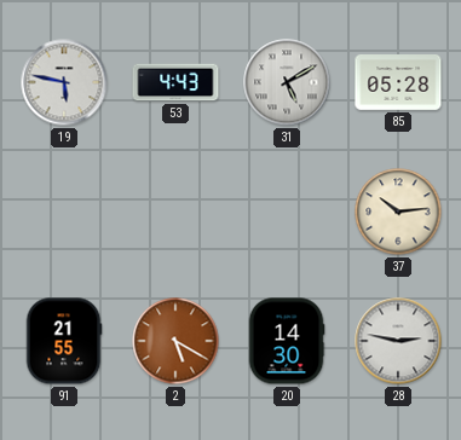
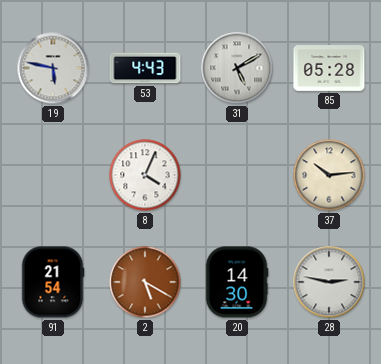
8: none -> 4:04
91: 21:55 -> 21:54
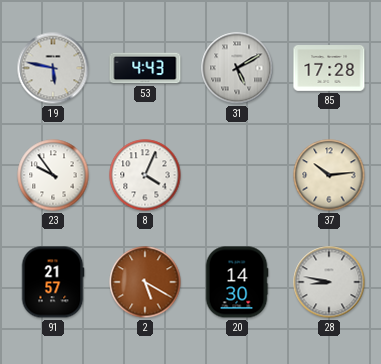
85: 05:28 -> 17:28
23: none -> 9:54
91: 21:54 -> 21:57
28: 2:47 -> 8:47
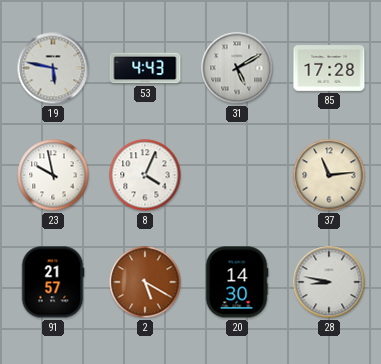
23: 9:54 -> 9:58
37: 10:14 -> 11:14
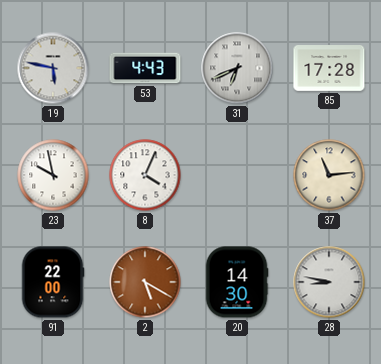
31: 5:10 -> 6:41
91: 21:57 -> 22:00
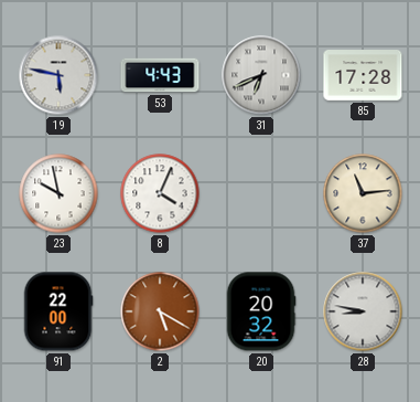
20: 14:30 -> 20:32
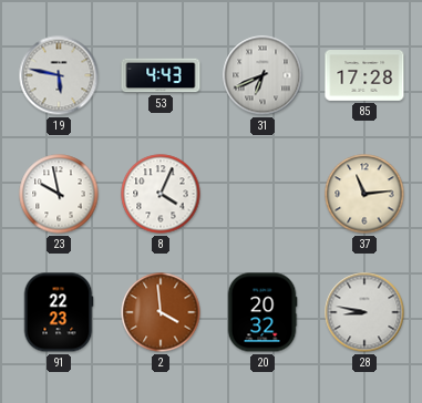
91: 22:00 -> 22:23
2: 5:20 -> 3:59
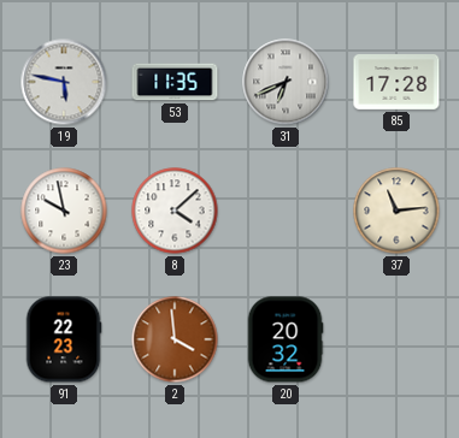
53: 4:43 -> 11:35
8: 4:04 -> 4:08
28: 8:47 -> none
